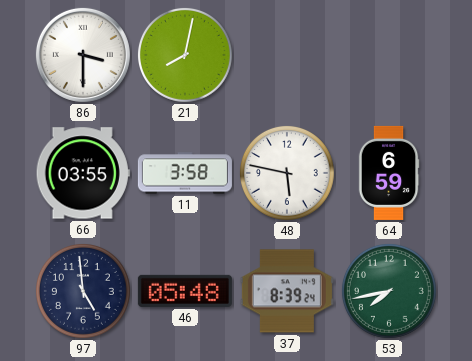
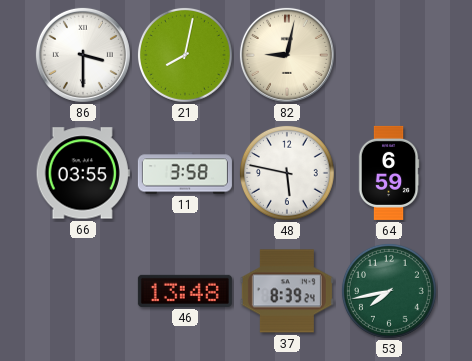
82: none -> 9:02
97: 4:59 -> none
46: 05:48 -> 13:48
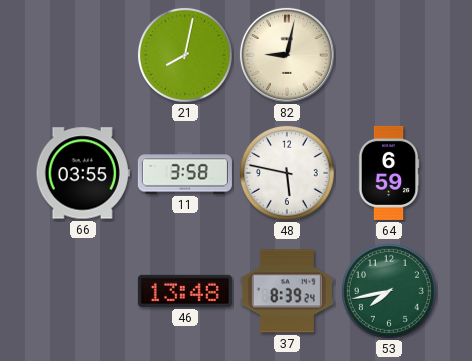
86: 3:30 -> none
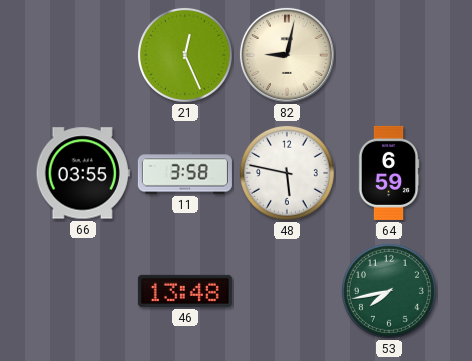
21: 8:02 -> 12:26
37: 8:39 -> none
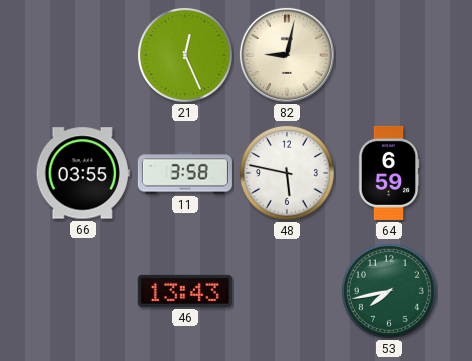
46: 13:48 -> 13:43
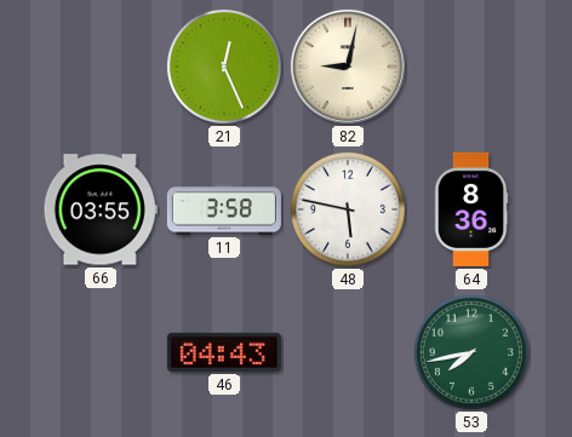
64: 6:59 -> 8:36
46: 13:43 -> 04:43
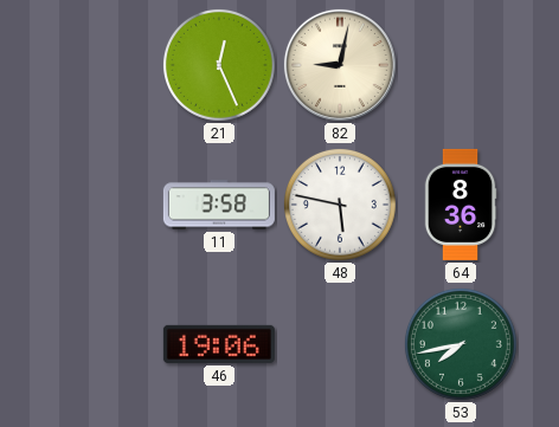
66: 03:55 -> none
46: 04:43 -> 19:06
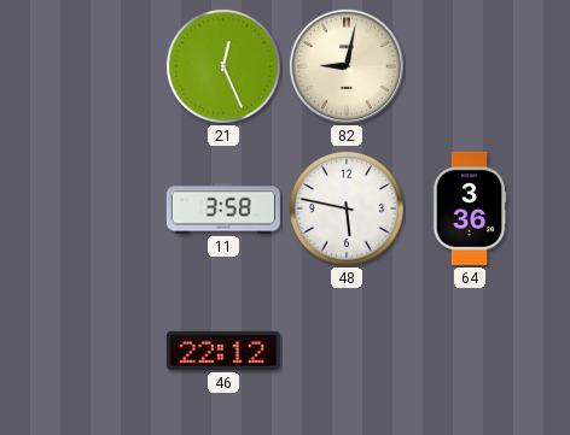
64: 8:36 -> 3:36
46: 19:06 -> 22:12
53: 7:43 -> none
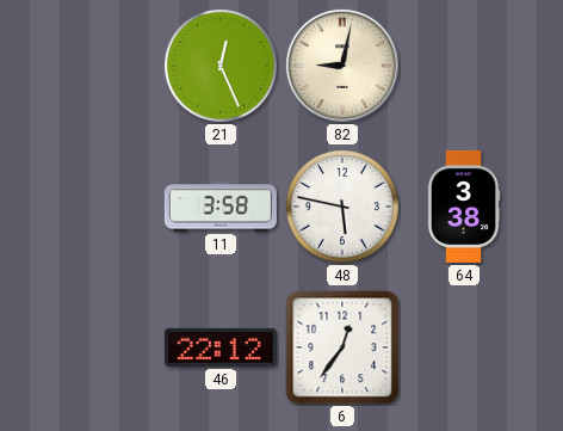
64: 3:36 -> 3:38
6: none -> 12:36
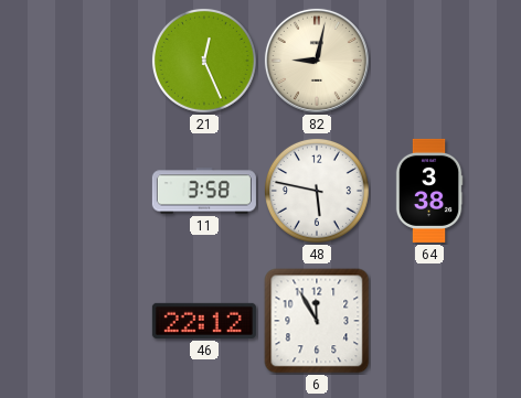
6: 12:36 -> 11:55
